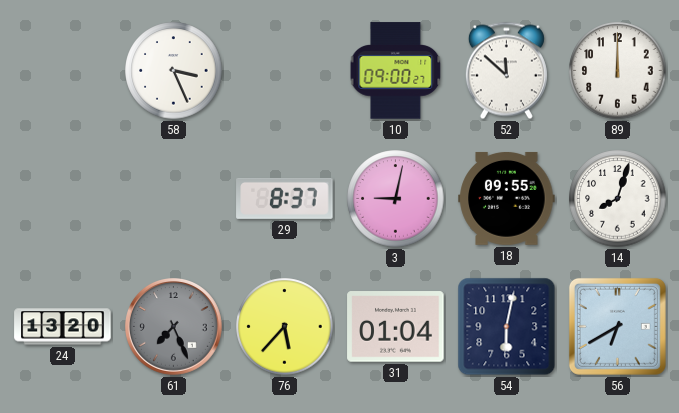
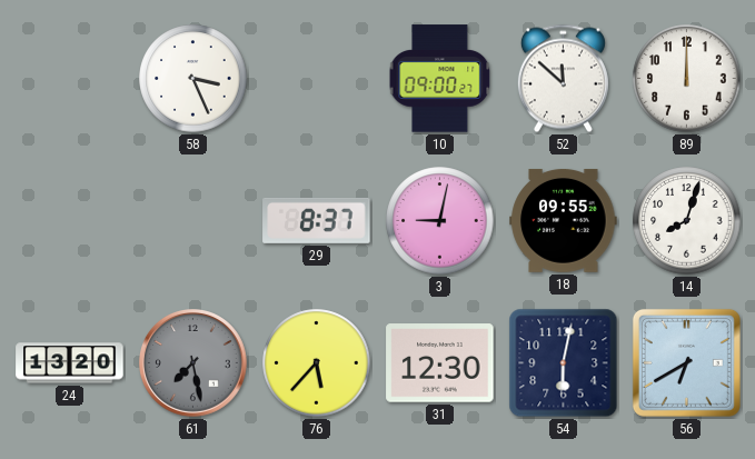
61: 7:26 -> 7:28
31: 01:04 -> 12:30
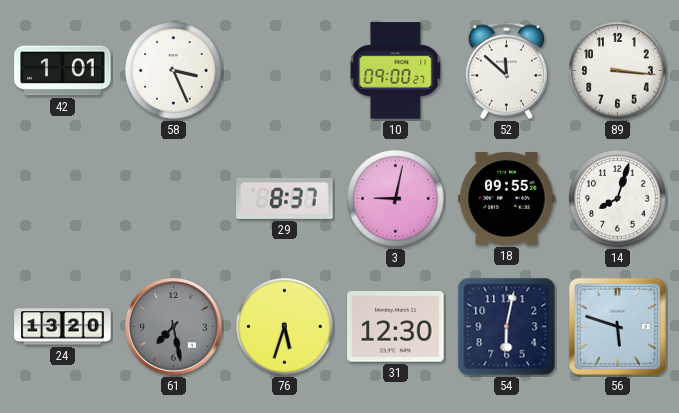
42: none -> 1:01
89: 12:00 -> 3:16
76: 5:37 -> 5:33
56: 6:40 -> 5:48
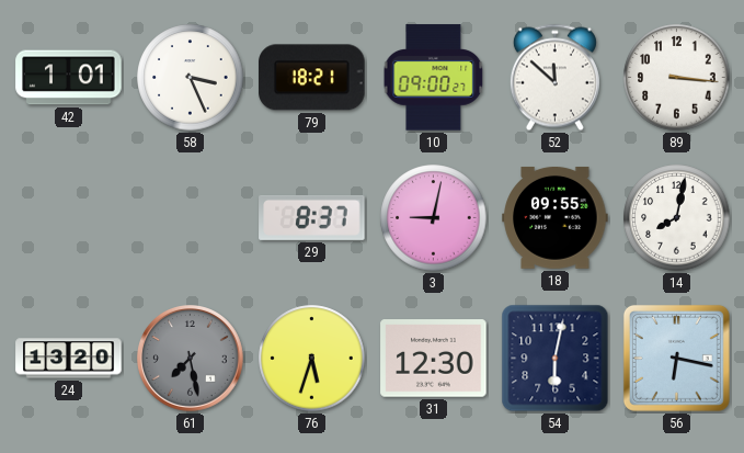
79: none -> 18:21
14: 8:03 -> 8:02
56: 5:48 -> 6:17
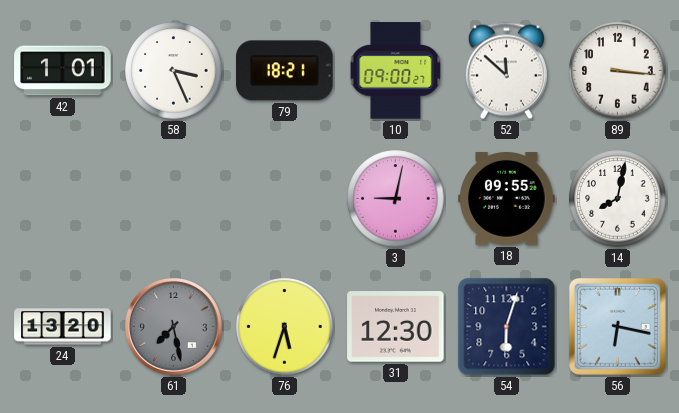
29: 8:37 -> none
54: 6:02 -> 6:03
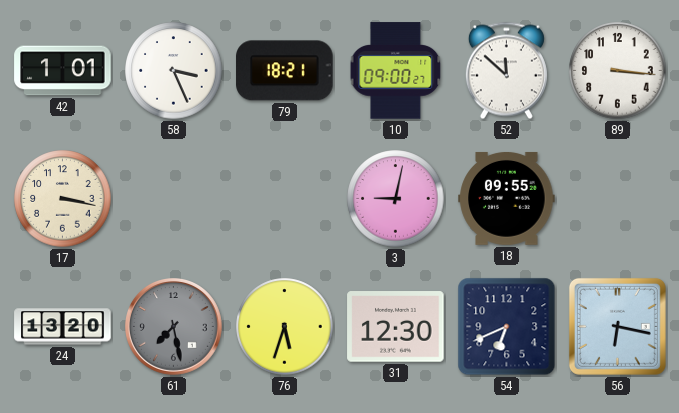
17: none -> 3:17
14: 8:02 -> none
54: 6:03 -> 6:41
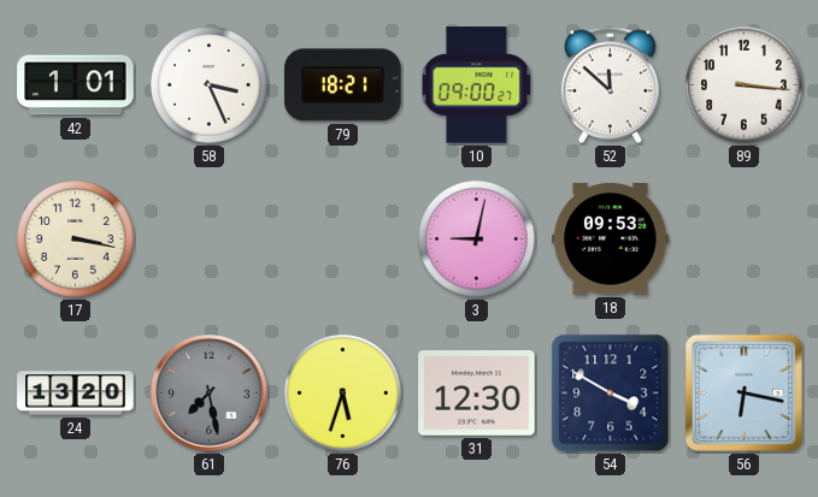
18: 09:55 -> 09:53
54: 6:41 -> 3:50
